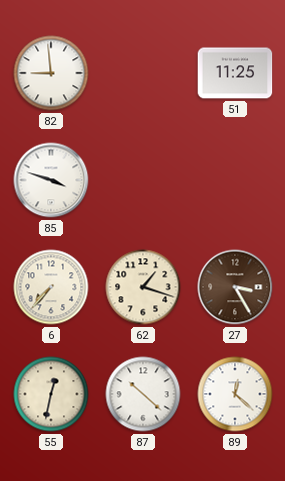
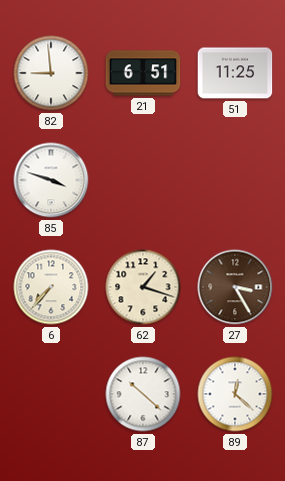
21: none -> 6:51
55: 12:32 -> none
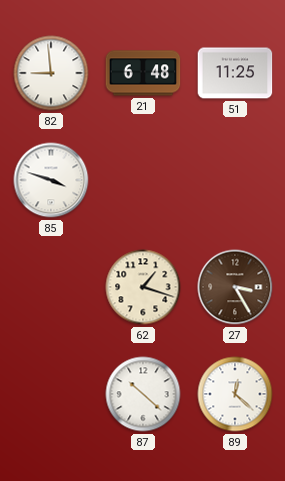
21: 6:51 -> 6:48
6: 7:37 -> none
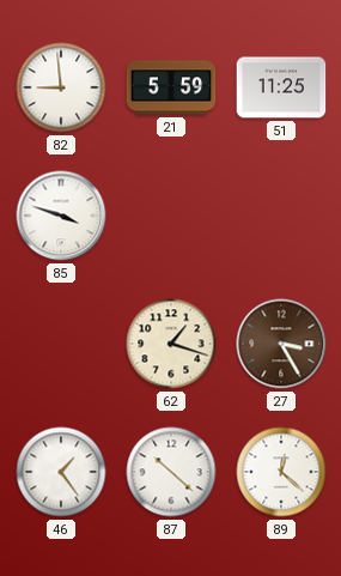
21: 6:48 -> 5:59
46: none -> 1:24
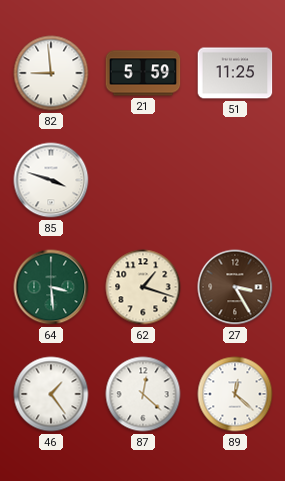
64: none -> 3:29
87: 10:22 -> 12:22
